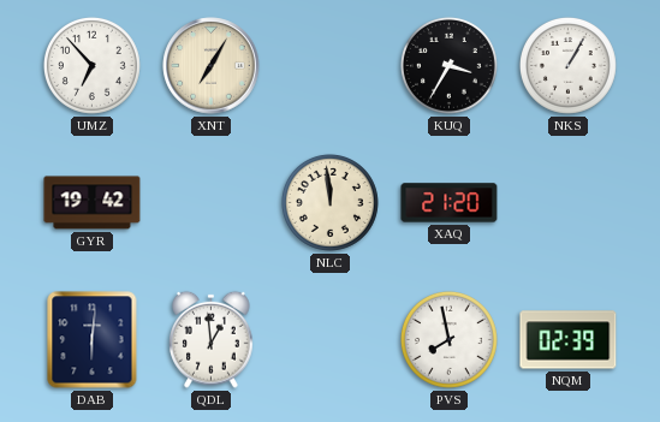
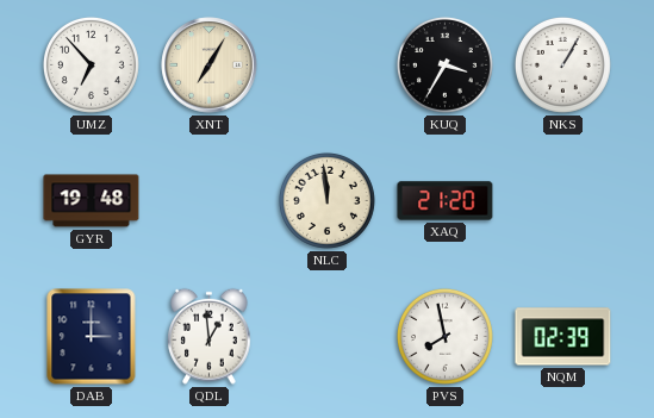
GYR: 19:42 -> 19:48
DAB: 6:01 -> 3:00
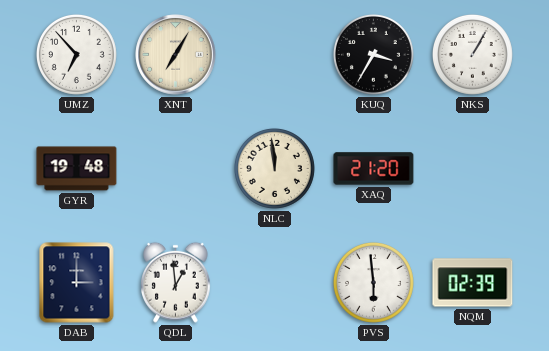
PVS: 7:58 -> 5:59
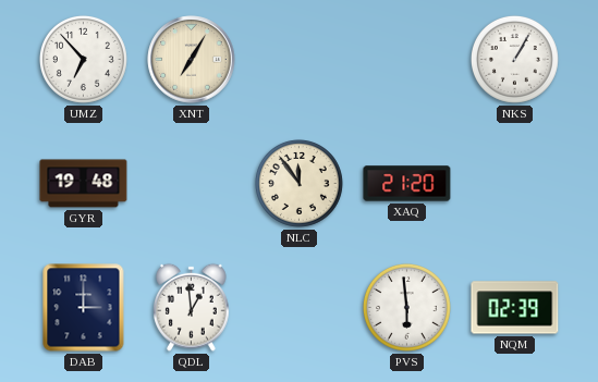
KUQ: 3:35 -> none
NLC: 11:59 -> 11:54
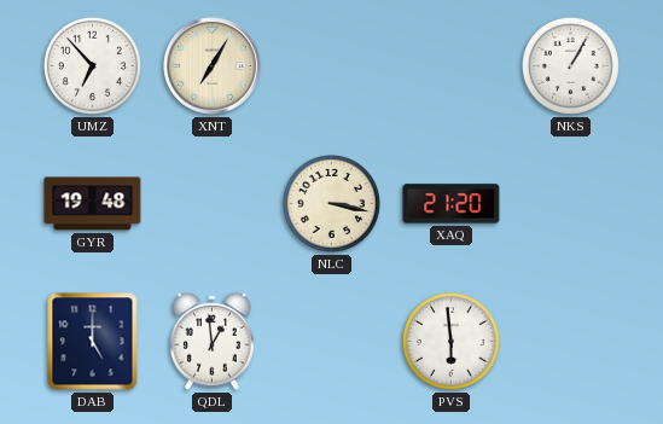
NLC: 11:54 -> 3:17
DAB: 3:00 -> 5:00
NQM: 02:39 -> none
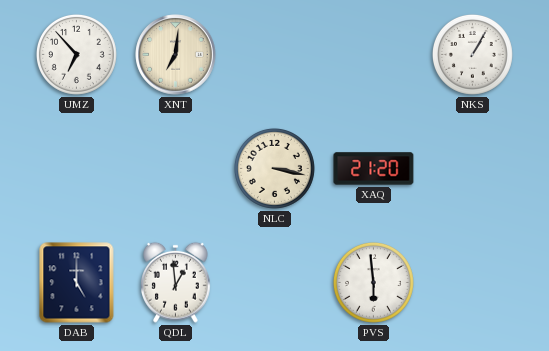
XNT: 7:05 -> 7:01
GYR: 19:48 -> none
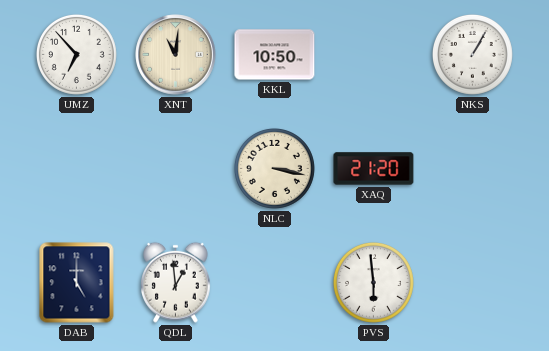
XNT: 7:01 -> 11:01
KKL: none -> 10:50
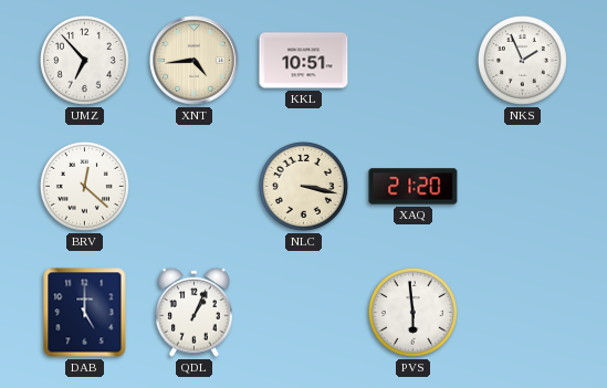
XNT: 11:01 -> 4:44
KKL: 10:50 -> 10:51
NKS: 1:05 -> 1:56
BRV: none -> 12:22
QDL: 12:59 -> 1:04
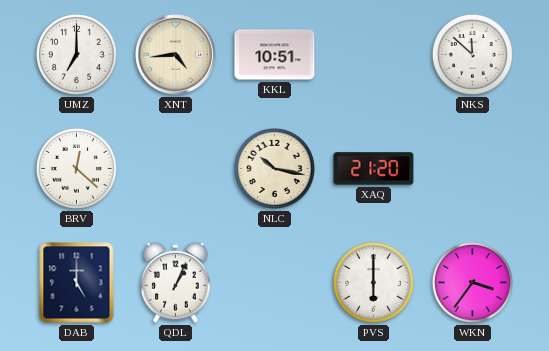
UMZ: 6:53 -> 7:00
NKS: 1:56 -> 11:52
NLC: 3:17 -> 10:17
PVS: 5:59 -> 6:00
WKN: none -> 3:36
